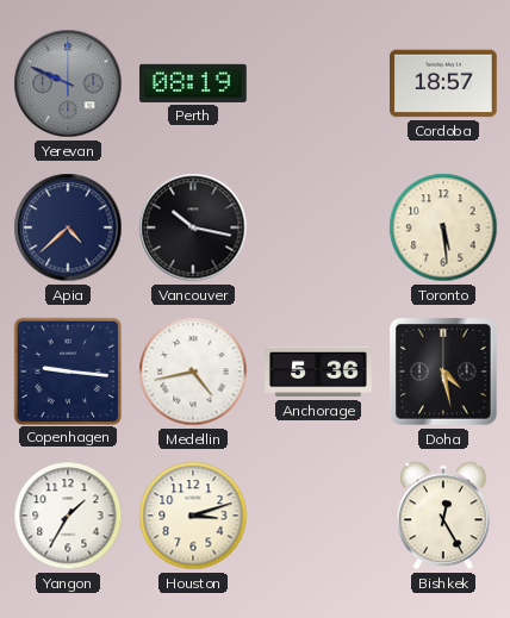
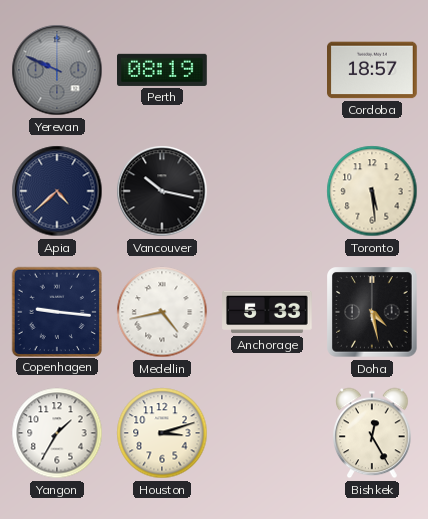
Anchorage: 5:36 -> 5:33
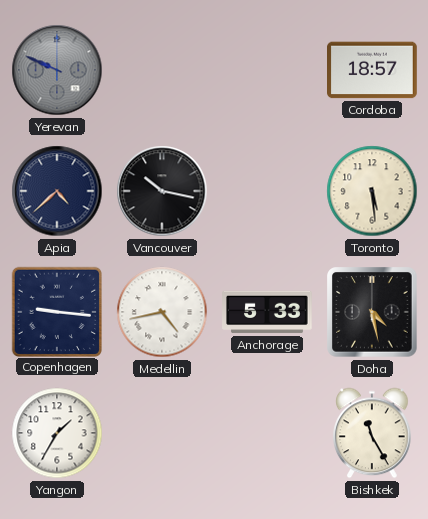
Perth: 08:19 -> none
Houston: 3:12 -> none
Bishkek: 12:25 -> 11:25
